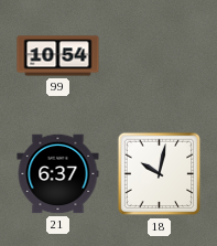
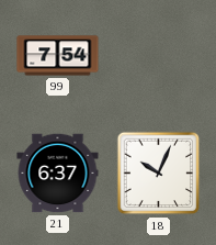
99: 10:54 -> 7:54
18: 10:02 -> 10:04
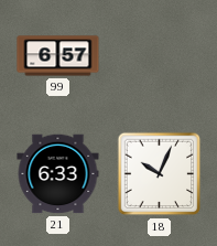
99: 7:54 -> 6:57
21: 6:37 -> 6:33
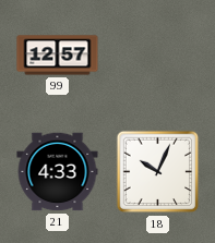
99: 6:57 -> 12:57
21: 6:33 -> 4:33
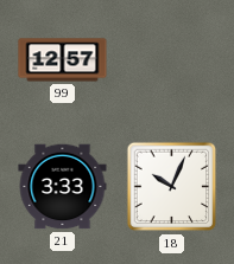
21: 4:33 -> 3:33
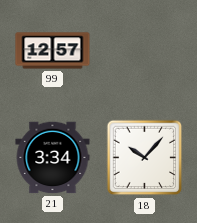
21: 3:33 -> 3:34
18: 10:04 -> 10:07
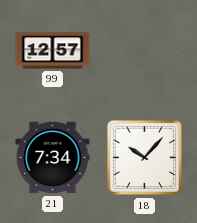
21: 3:34 -> 7:34
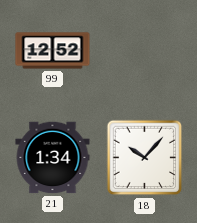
99: 12:57 -> 12:52
21: 7:34 -> 1:34
